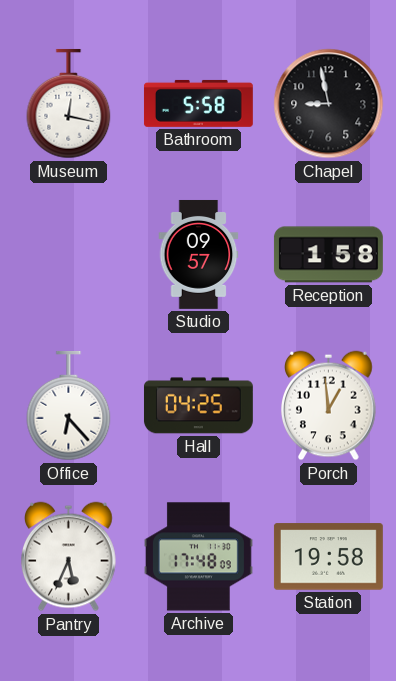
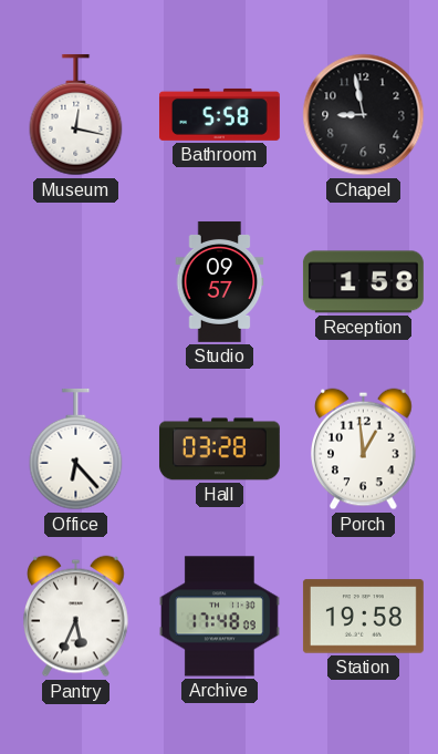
Hall: 04:25 -> 03:28
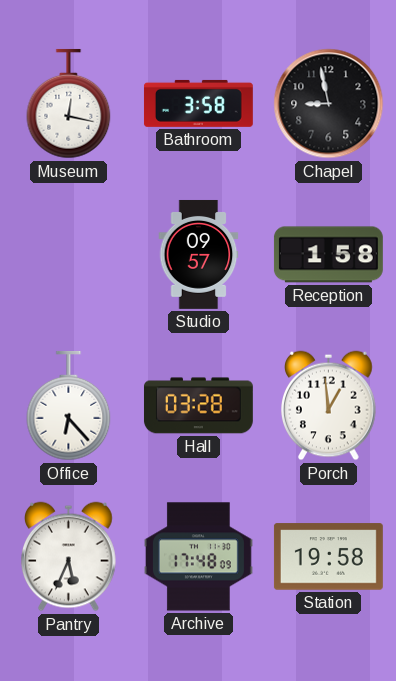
Bathroom: 5:58 -> 3:58
